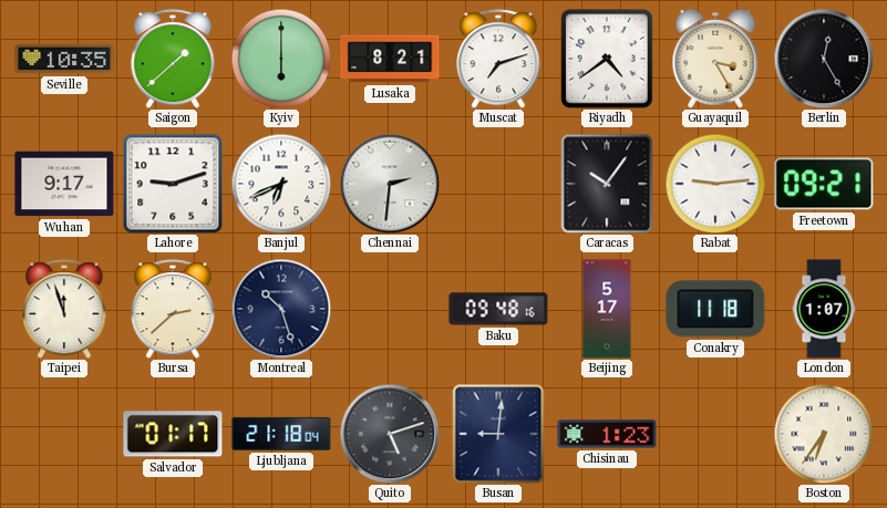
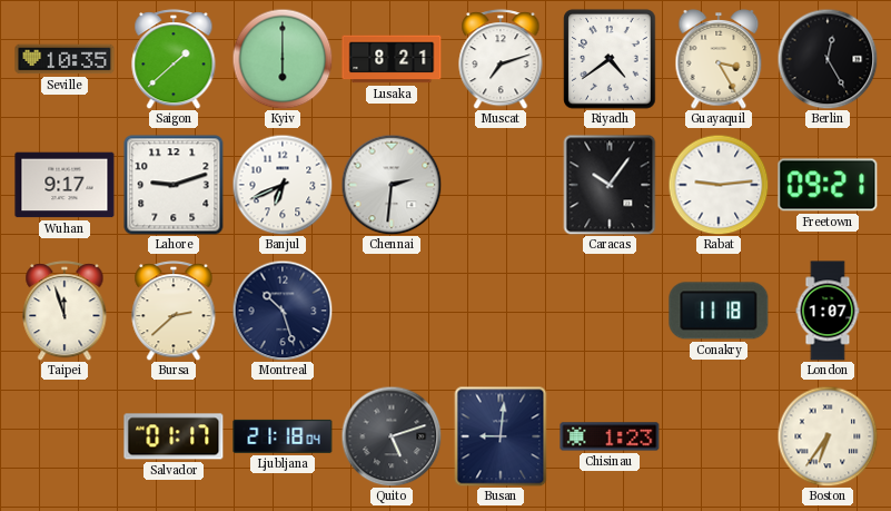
Baku: 09:48 -> none
Beijing: 5:17 -> none
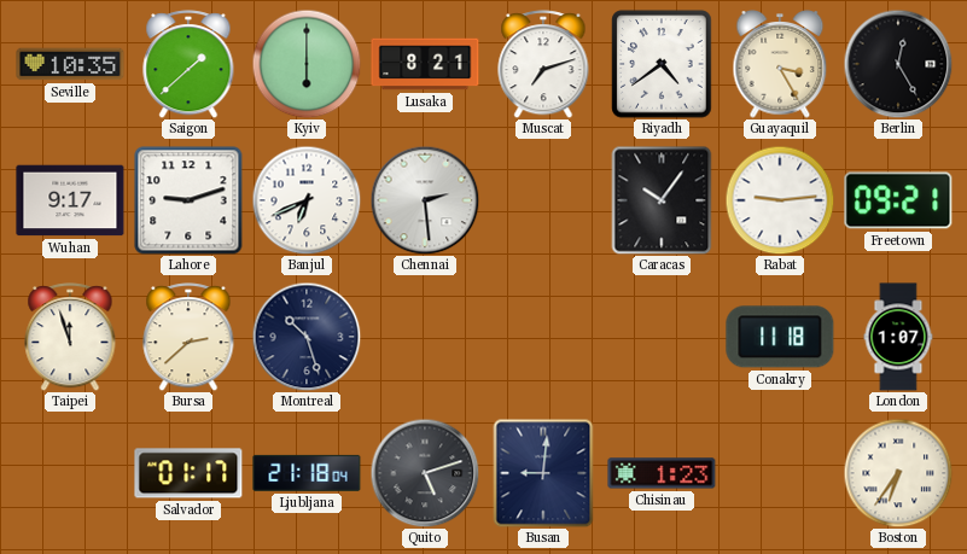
Chennai: 2:31 -> 2:29
